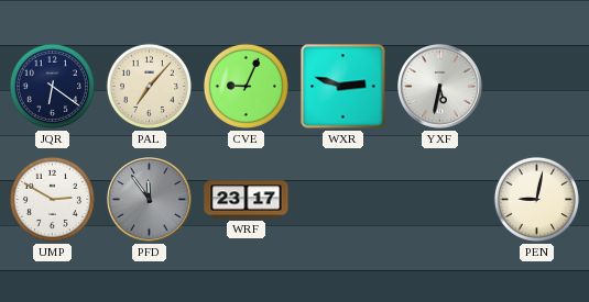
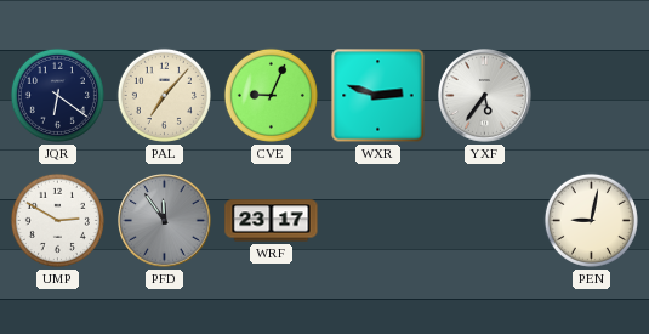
YXF: 5:32 -> 5:36
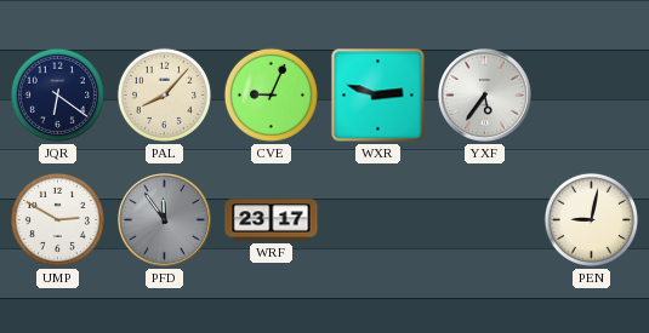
PAL: 7:07 -> 8:07
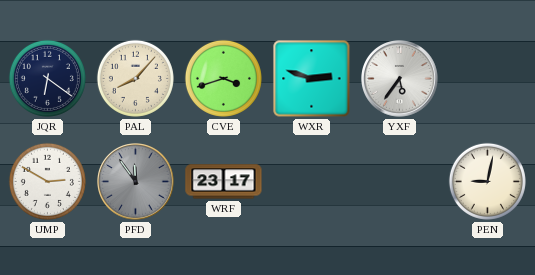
CVE: 9:04 -> 3:42
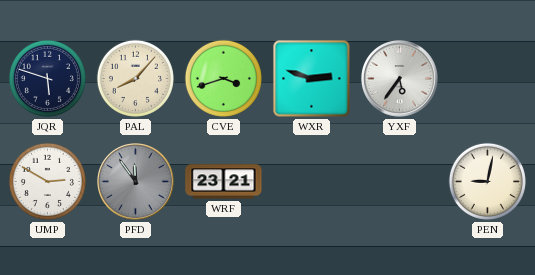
JQR: 6:21 -> 5:48
WRF: 23:17 -> 23:21
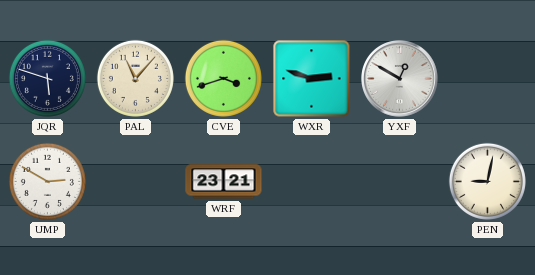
PAL: 8:07 -> 11:07
YXF: 5:36 -> 12:50
PFD: 11:54 -> none
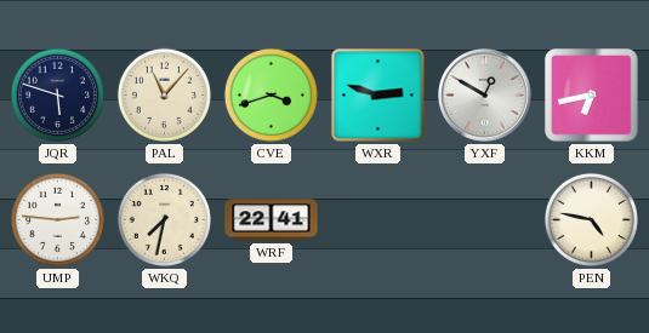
KKM: none -> 6:43
UMP: 2:50 -> 2:46
WKQ: none -> 7:32
WRF: 23:21 -> 22:41
PEN: 9:02 -> 4:47
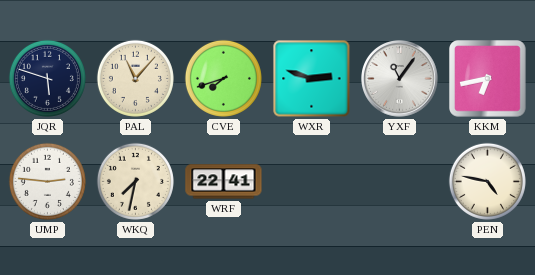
CVE: 3:42 -> 7:42
YXF: 12:50 -> 11:06
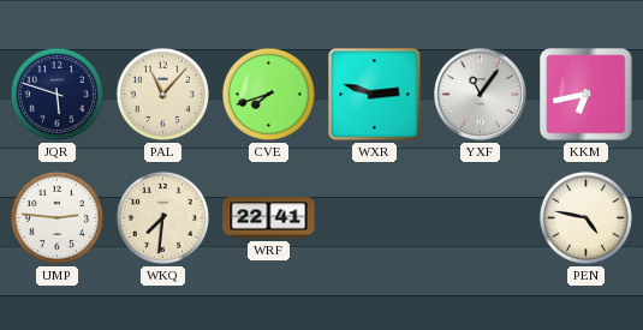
WKQ: 7:32 -> 7:31
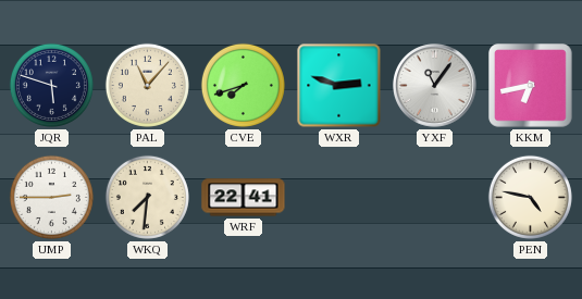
UMP: 2:46 -> 2:45
